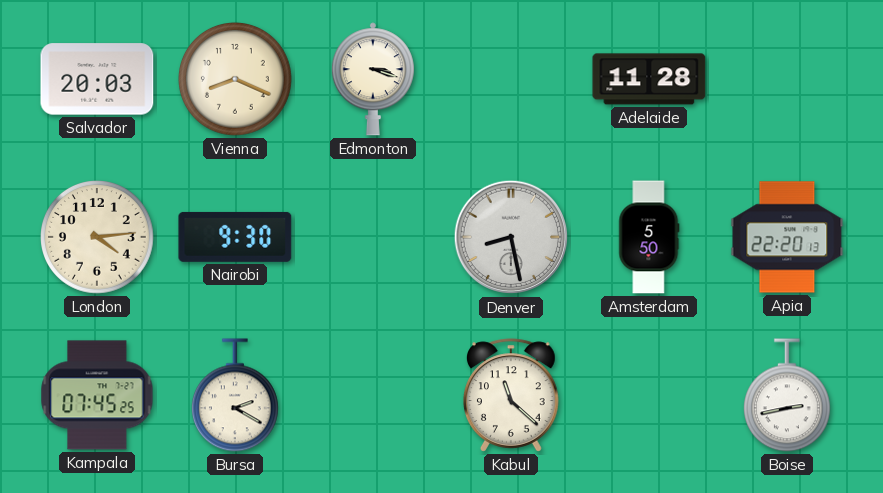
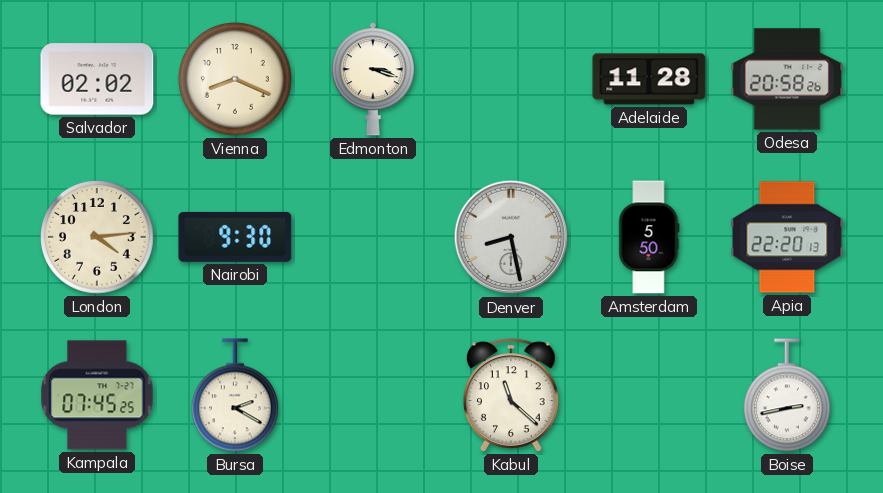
Salvador: 20:03 -> 02:02
Odesa: none -> 20:58
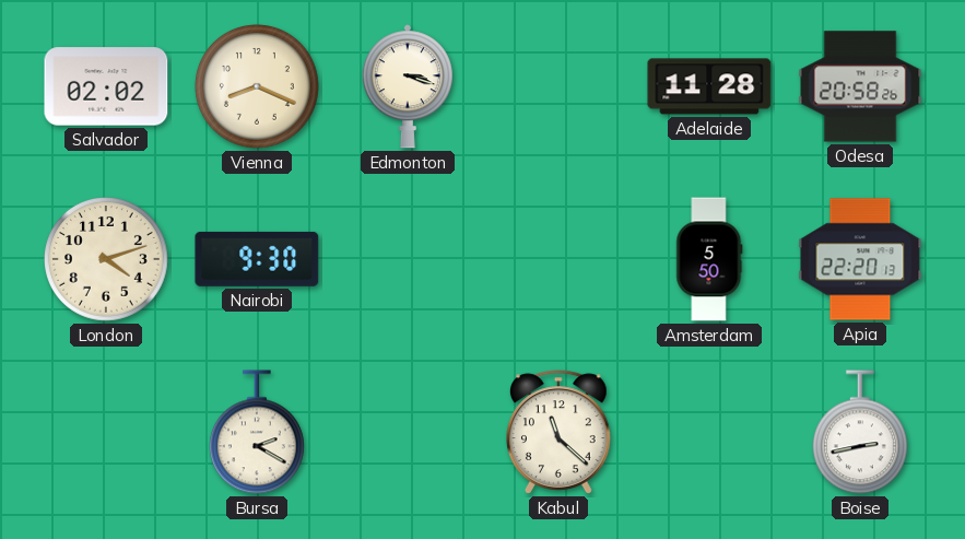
London: 4:14 -> 4:12
Denver: 8:28 -> none
Kampala: 07:45 -> none
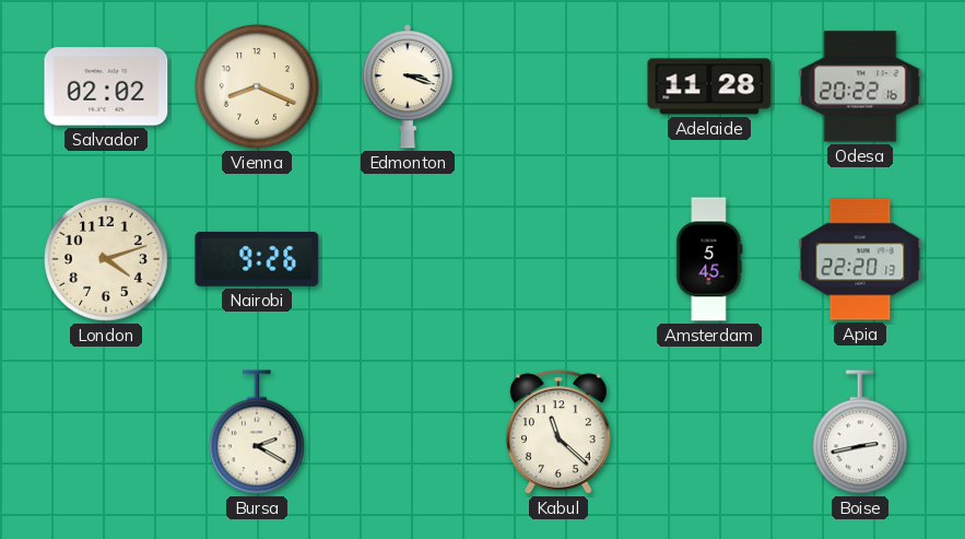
Odesa: 20:58 -> 20:22
Nairobi: 9:30 -> 9:26
Amsterdam: 5:50 -> 5:45
